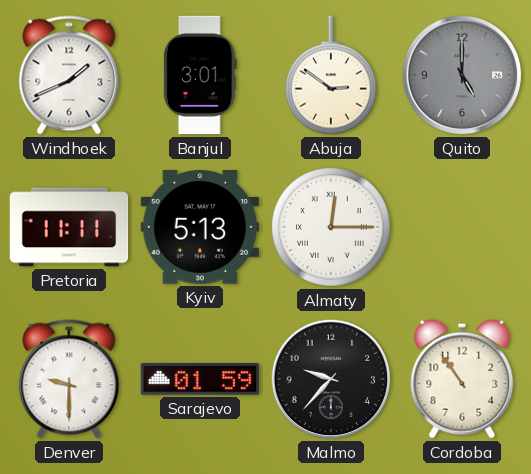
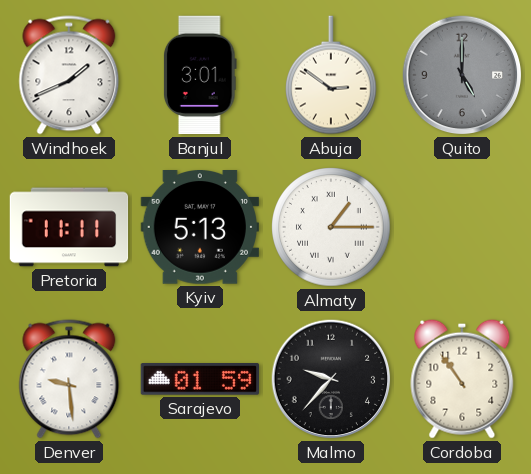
Almaty: 12:15 -> 1:15
Denver: 9:30 -> 9:29
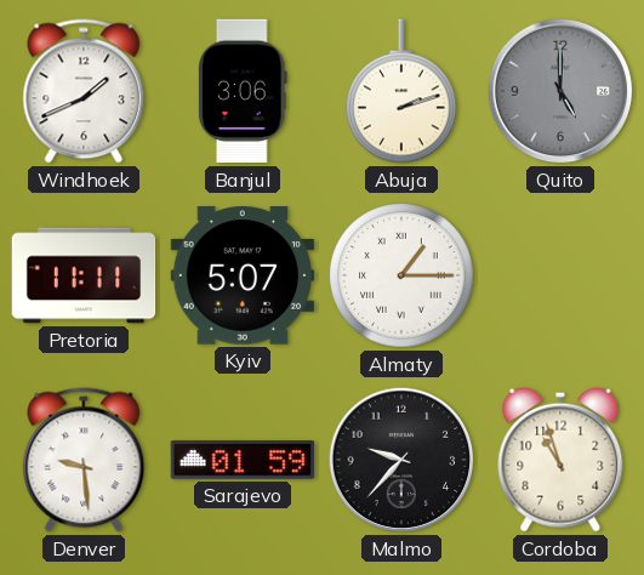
Banjul: 3:01 -> 3:06
Abuja: 2:51 -> 2:12
Kyiv: 5:13 -> 5:07
Cordoba: 10:54 -> 10:57
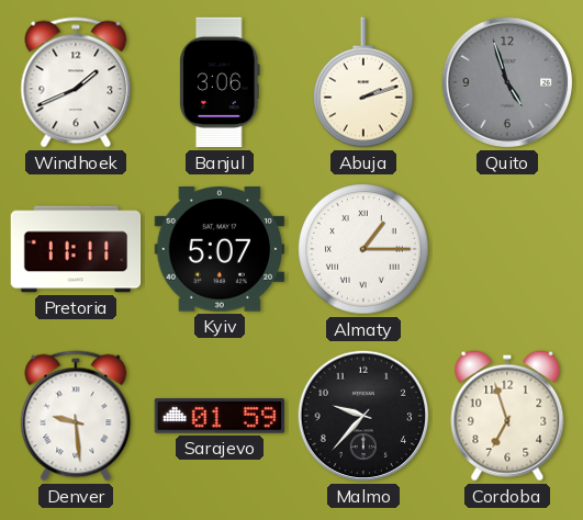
Quito: 5:00 -> 4:57
Cordoba: 10:57 -> 6:57
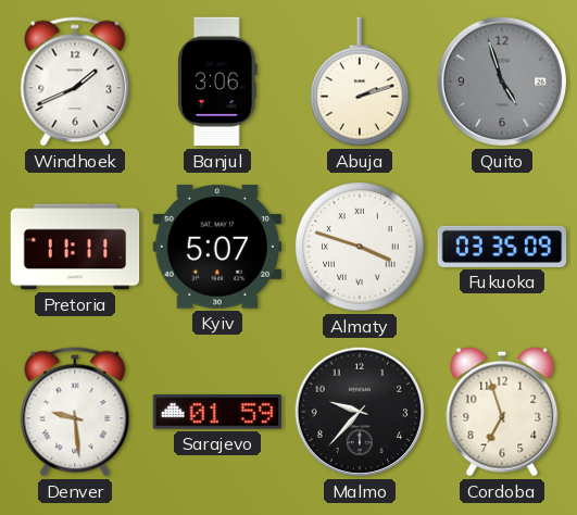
Almaty: 1:15 -> 3:48
Fukuoka: none -> 03:35
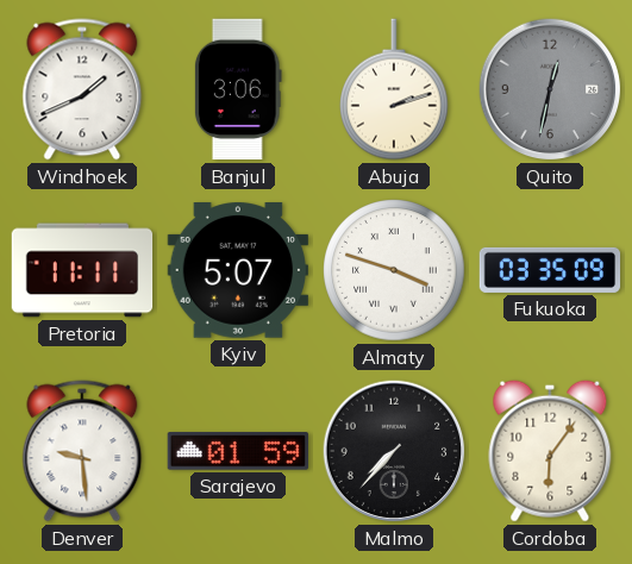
Quito: 4:57 -> 12:32
Malmo: 9:37 -> 7:37
Cordoba: 6:57 -> 6:06
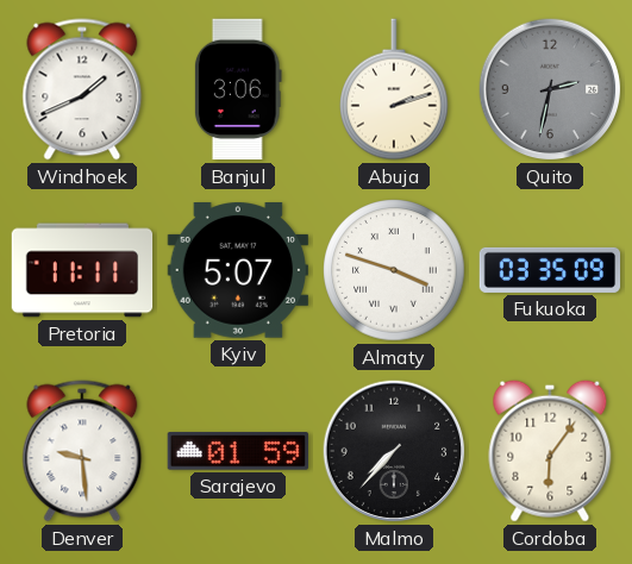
Quito: 12:32 -> 2:32
